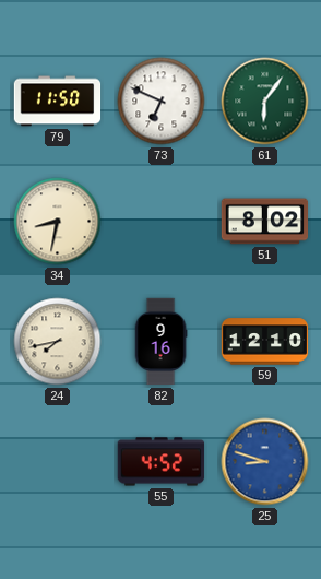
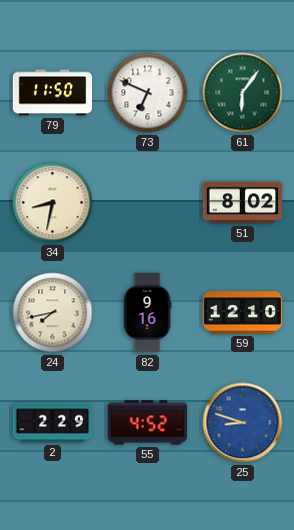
2: none -> 2:29
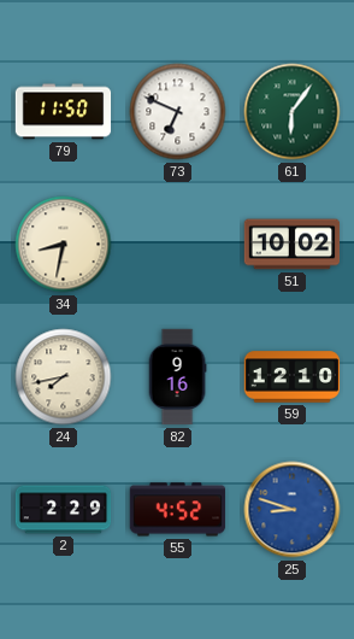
51: 8:02 -> 10:02
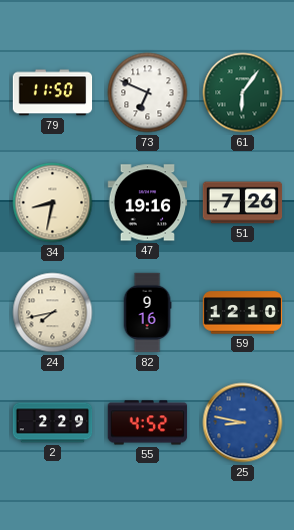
47: none -> 19:16
51: 10:02 -> 7:26
25: 8:48 -> 8:47
